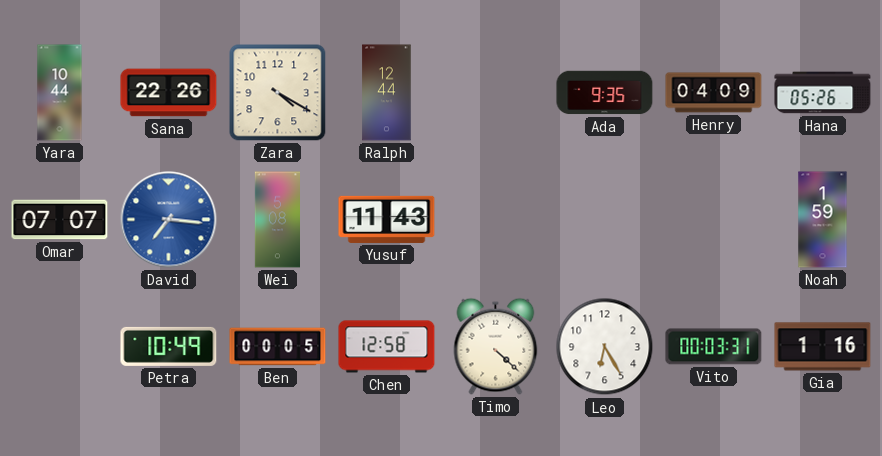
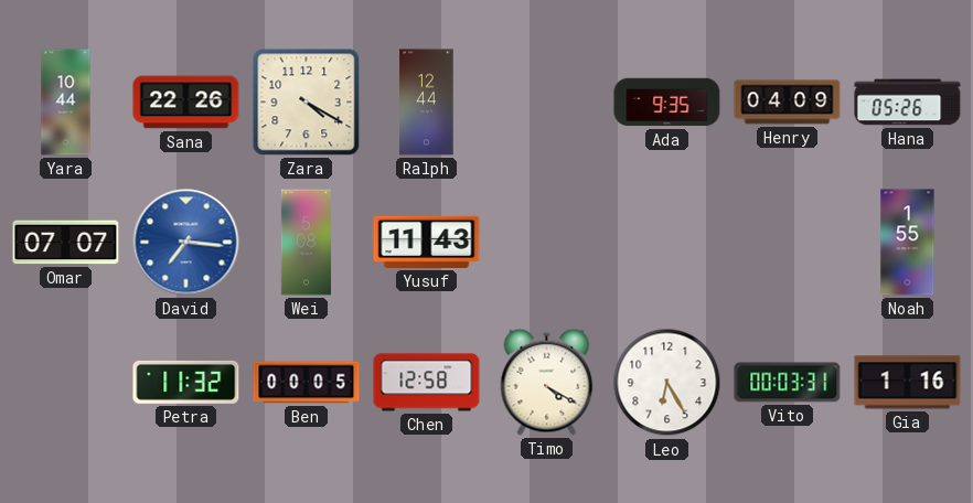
Noah: 1:59 -> 1:55
Petra: 10:49 -> 11:32
Timo: 4:22 -> 4:20
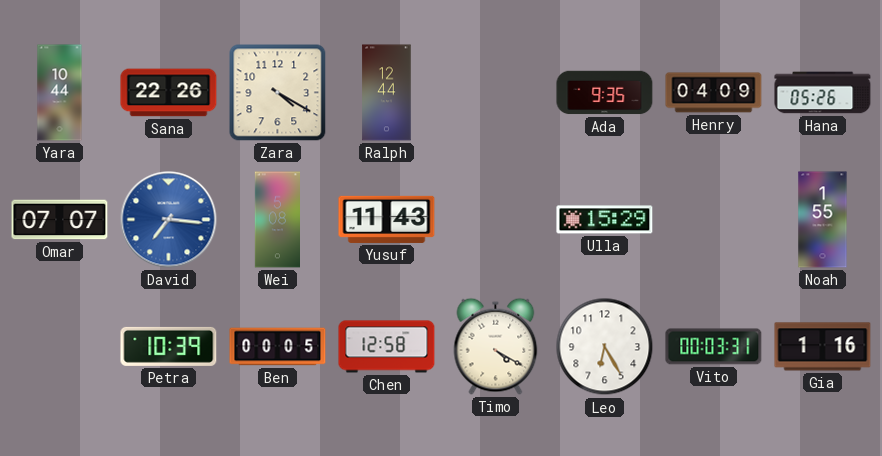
Ulla: none -> 15:29
Petra: 11:32 -> 10:39
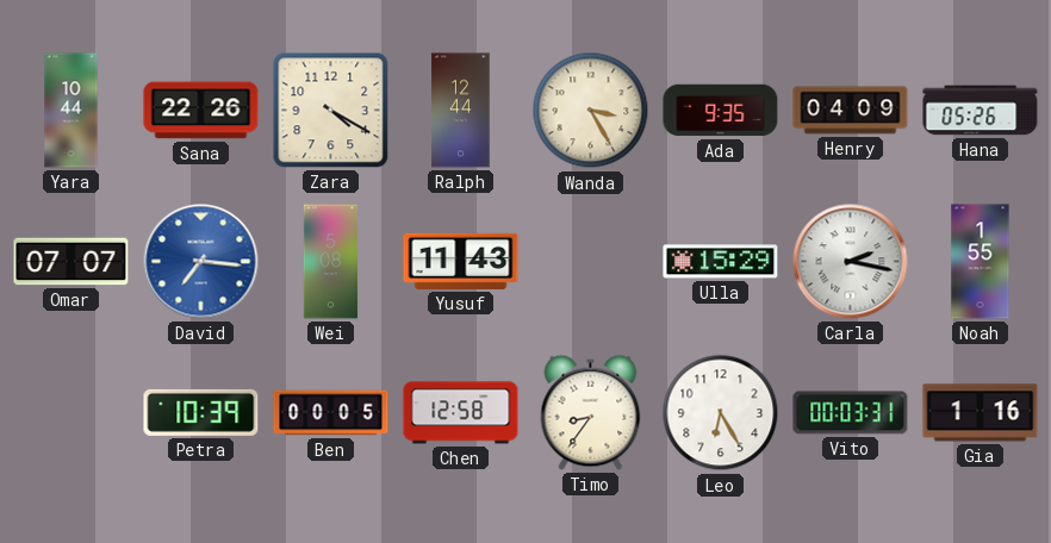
Wanda: none -> 3:25
Carla: none -> 2:17
Timo: 4:20 -> 8:36
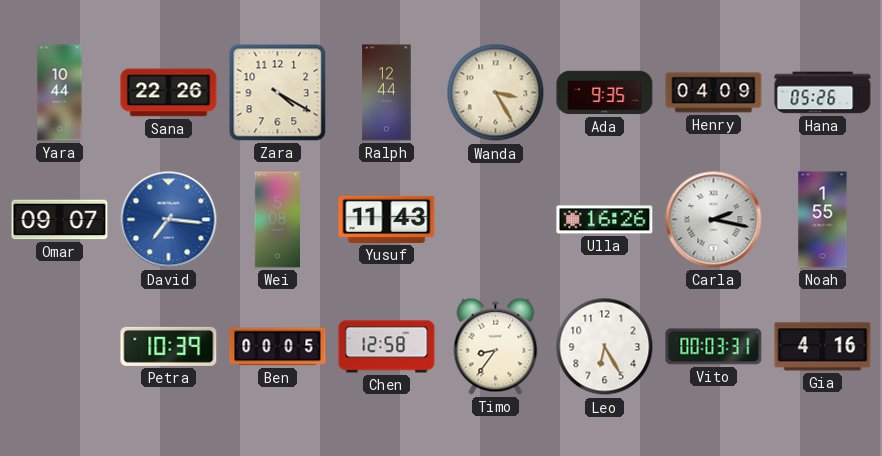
Omar: 07:07 -> 09:07
Ulla: 15:29 -> 16:26
Gia: 1:16 -> 4:16
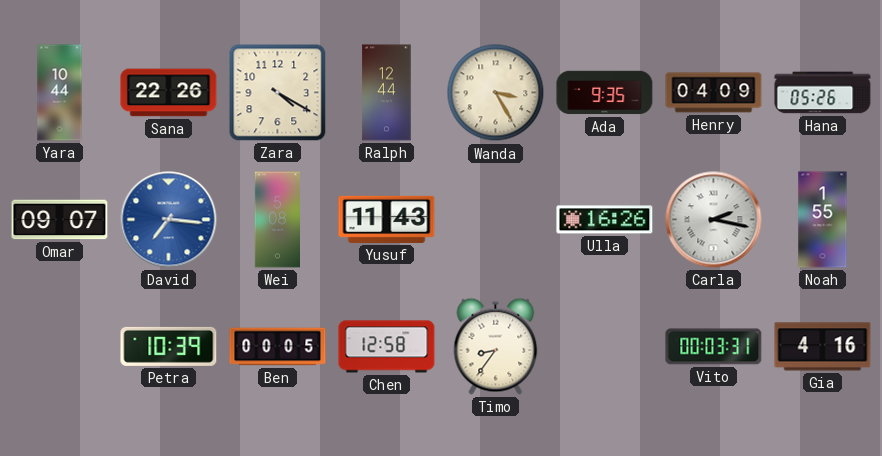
Leo: 6:25 -> none
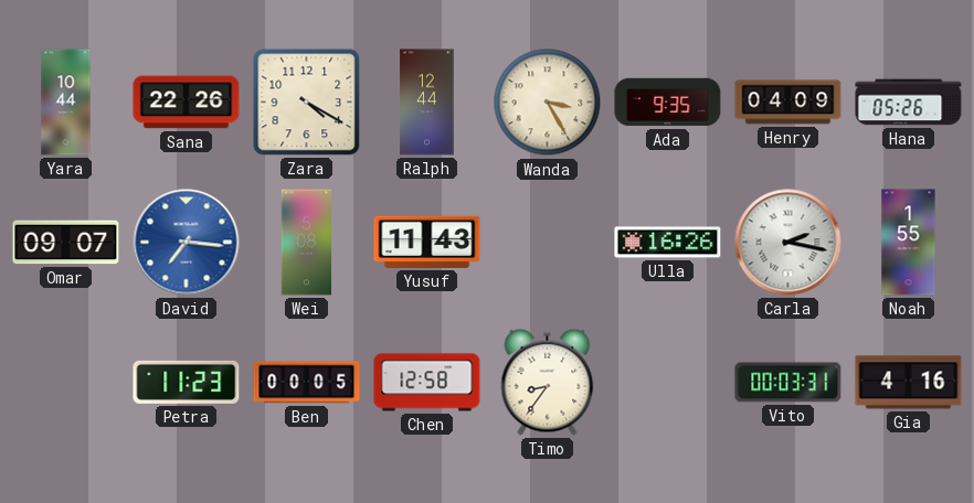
Petra: 10:39 -> 11:23
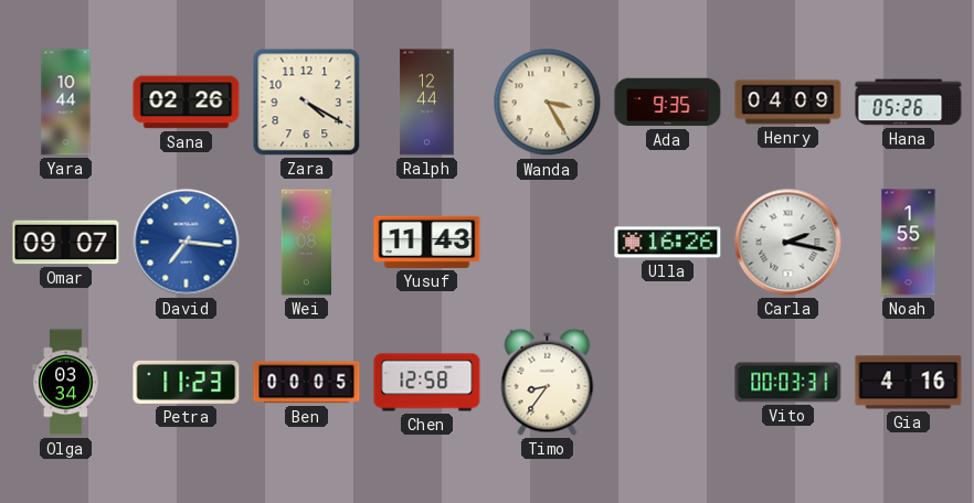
Sana: 22:26 -> 02:26
Olga: none -> 03:34
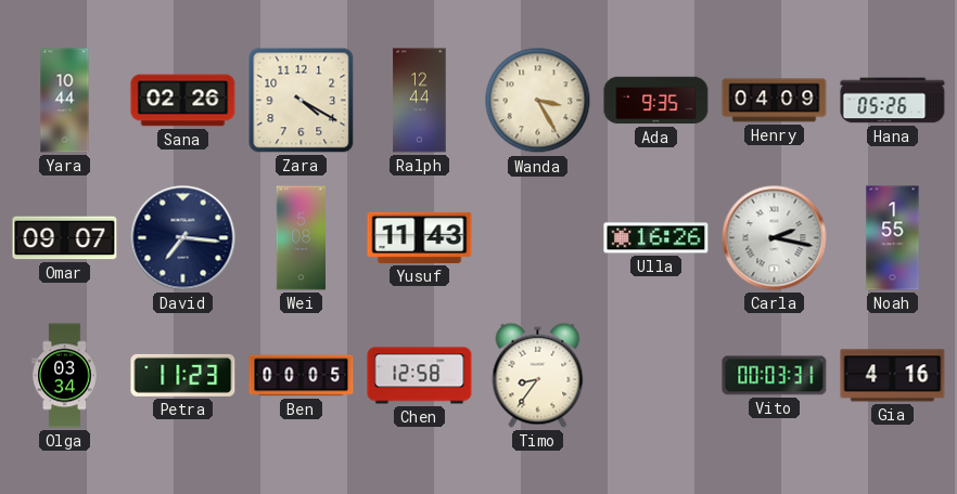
David dial: blue -> navy
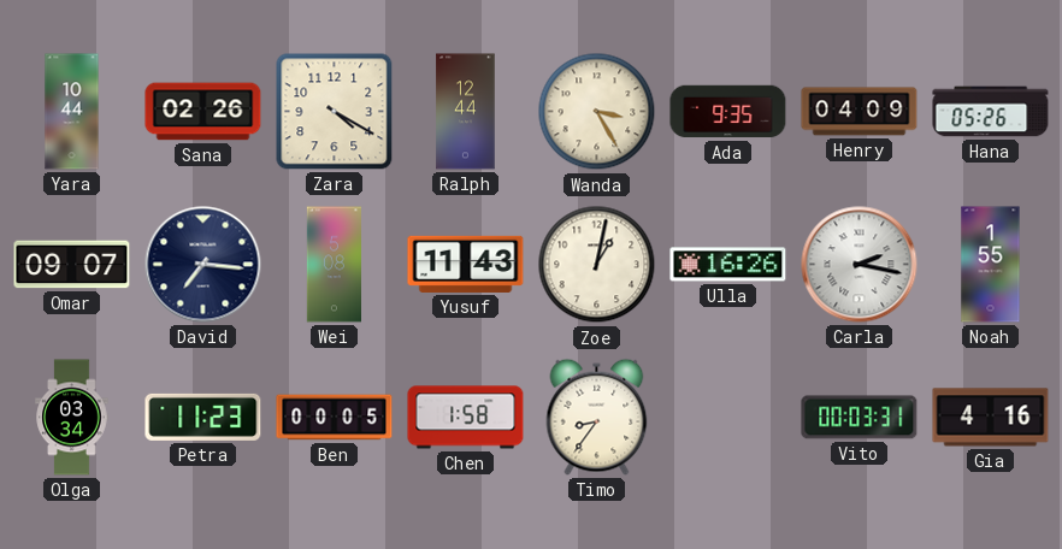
Zoe: none -> 1:02
Chen: 12:58 -> 1:58
